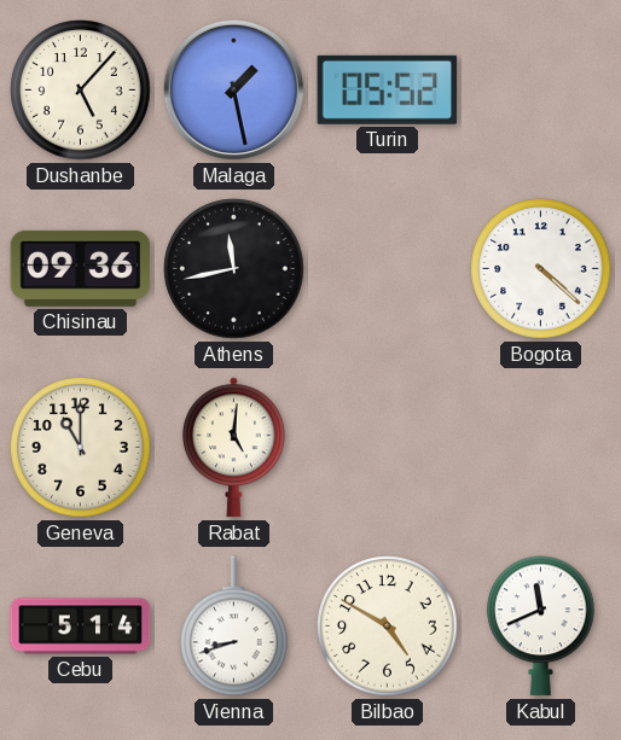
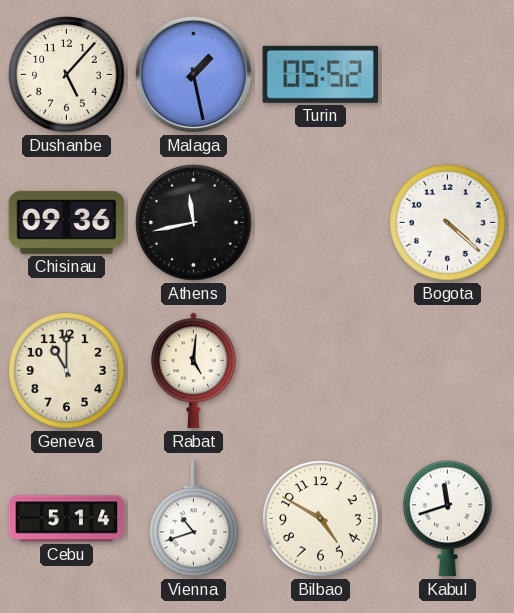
Vienna: 8:42 -> 10:42
Kabul: 11:41 -> 11:42
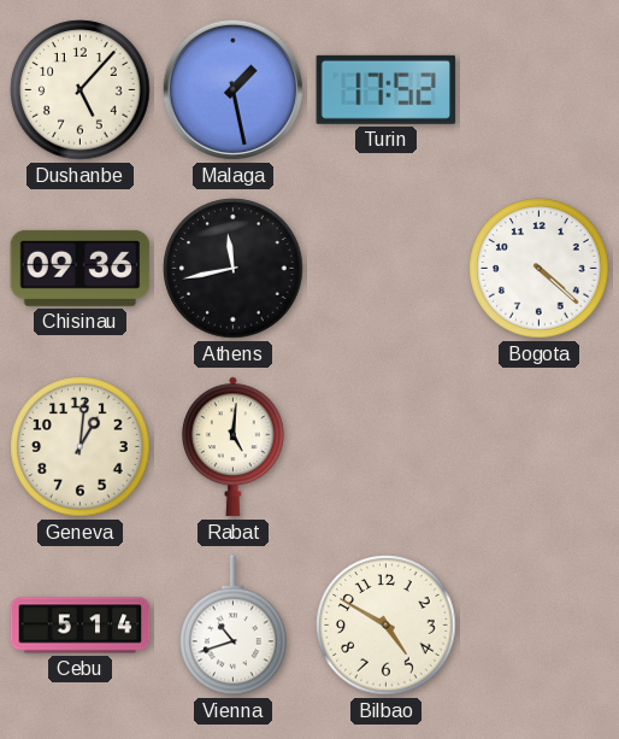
Turin: 05:52 -> 17:52
Geneva: 11:00 -> 1:01
Kabul: 11:42 -> none
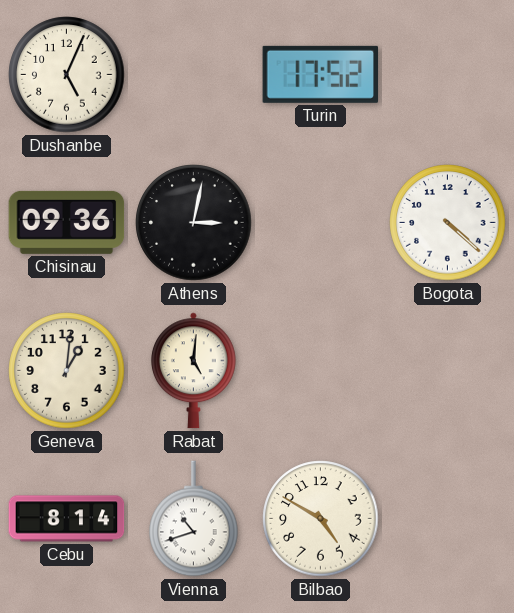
Dushanbe: 5:07 -> 5:04
Malaga: 1:28 -> none
Athens: 11:43 -> 3:02
Cebu: 5:14 -> 8:14
